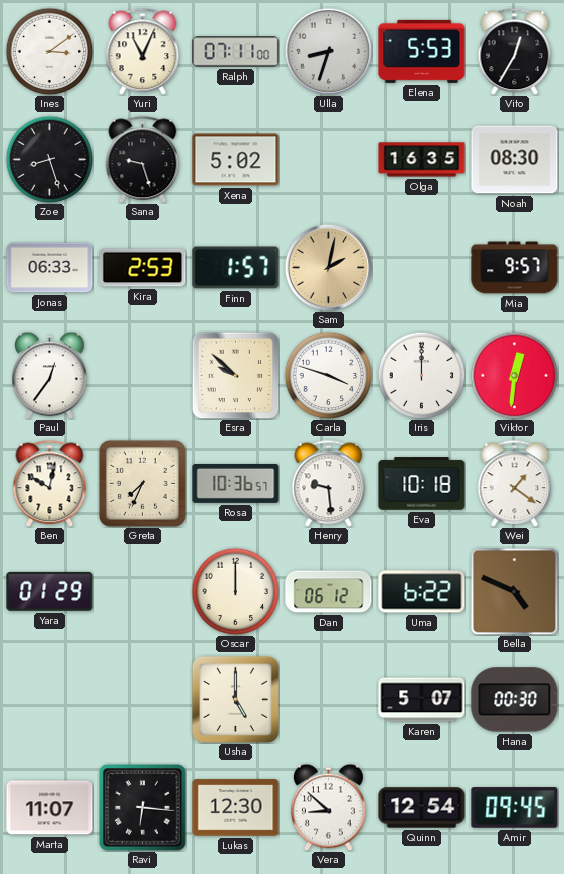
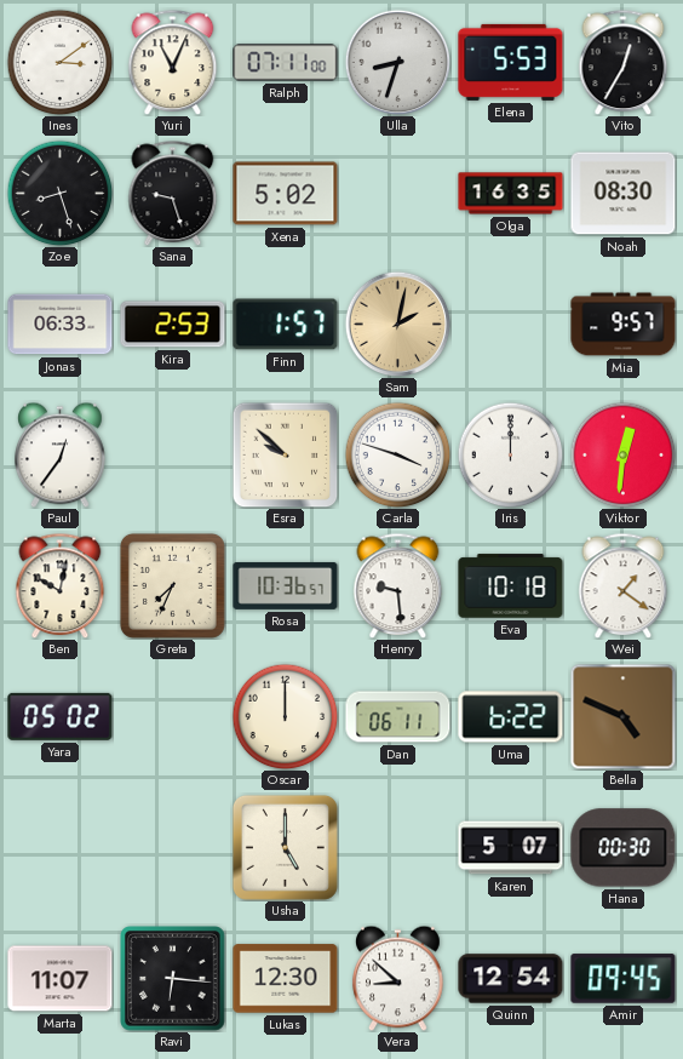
Yara: 01:29 -> 05:02
Dan: 06:12 -> 06:11
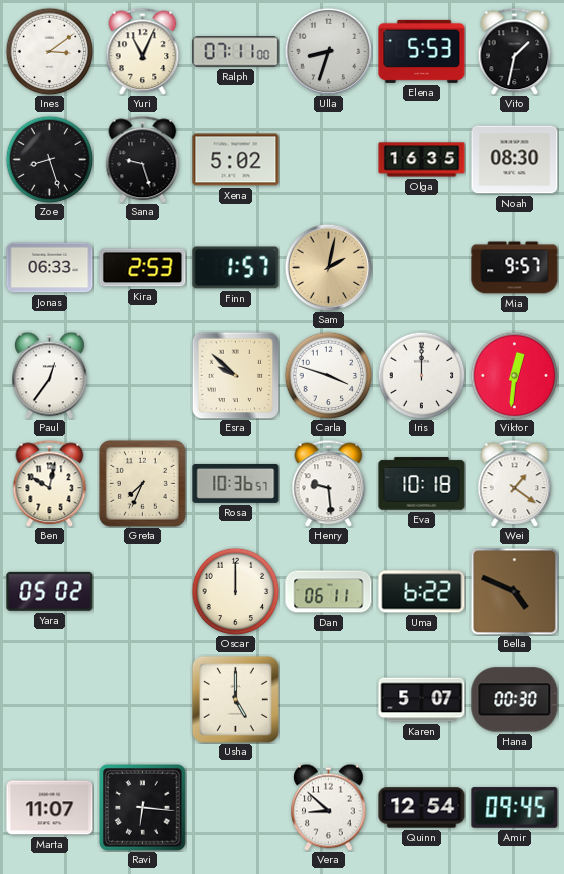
Vito: 12:35 -> 1:32
Lukas: 12:30 -> none
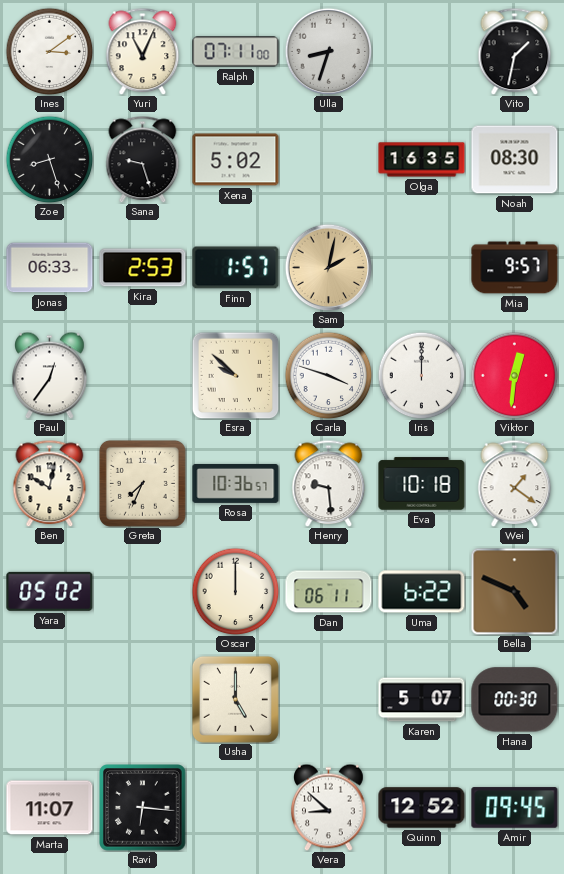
Elena: 5:53 -> none
Quinn: 12:54 -> 12:52
